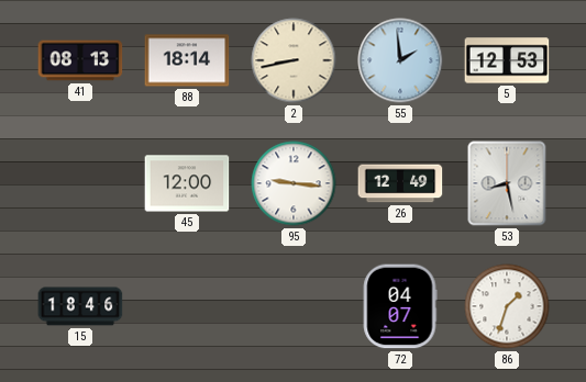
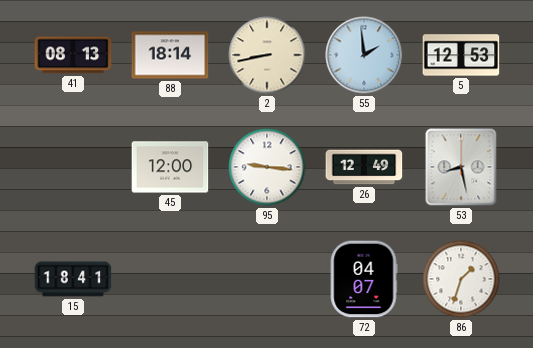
15: 18:46 -> 18:41
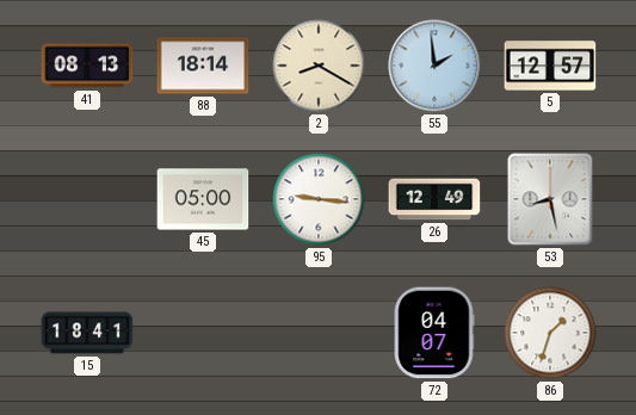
2: 8:43 -> 8:20
5: 12:53 -> 12:57
45: 12:00 -> 05:00
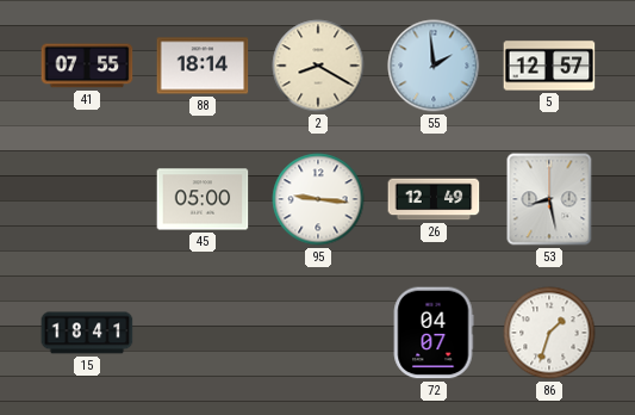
41: 08:13 -> 07:55
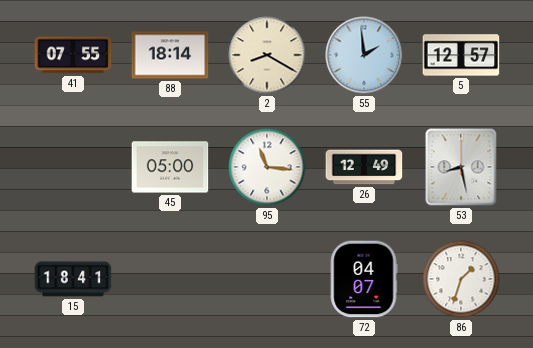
95: 9:16 -> 11:16
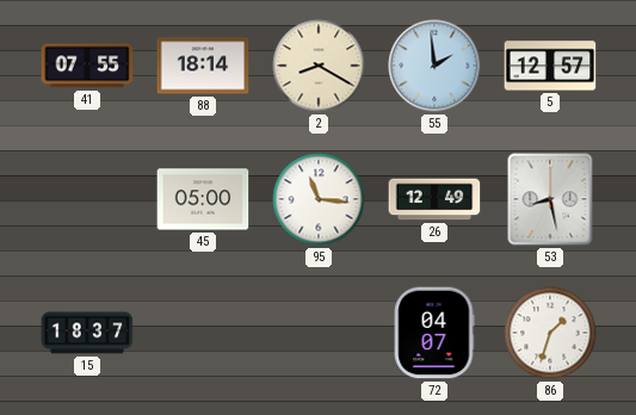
15: 18:41 -> 18:37
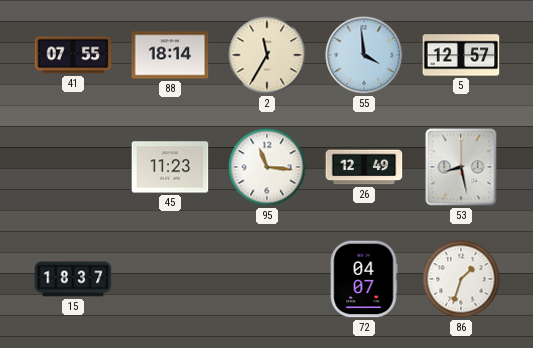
2: 8:20 -> 11:35
55: 1:59 -> 3:59
45: 05:00 -> 11:23
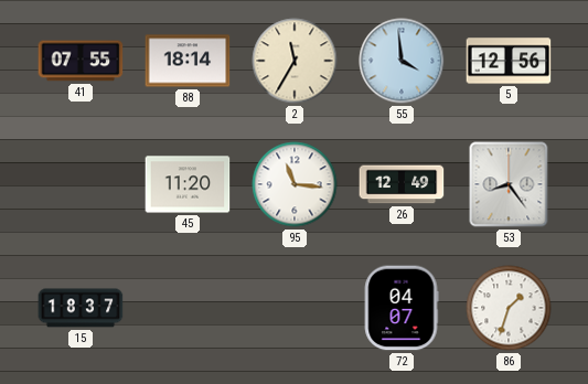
5: 12:57 -> 12:56
45: 11:23 -> 11:20
53: 8:28 -> 8:24
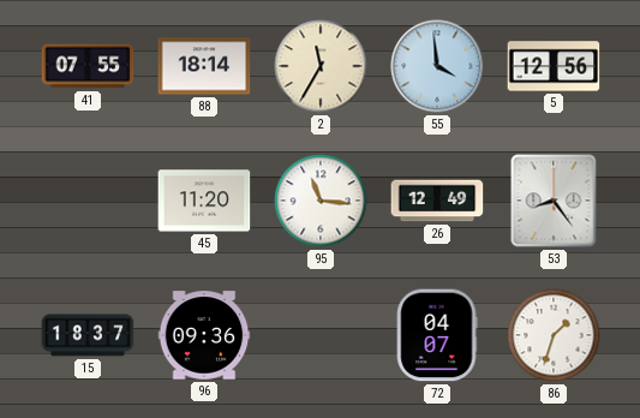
96: none -> 09:36
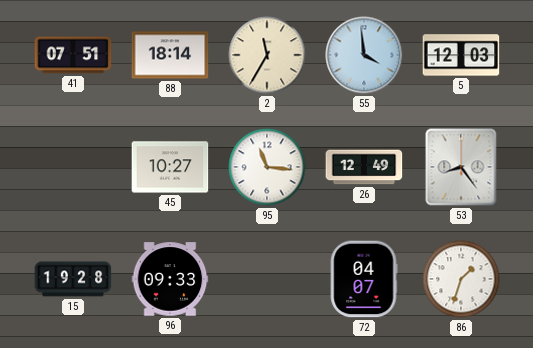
41: 07:55 -> 07:51
5: 12:56 -> 12:03
45: 11:20 -> 10:27
15: 18:37 -> 19:28
96: 09:36 -> 09:33
